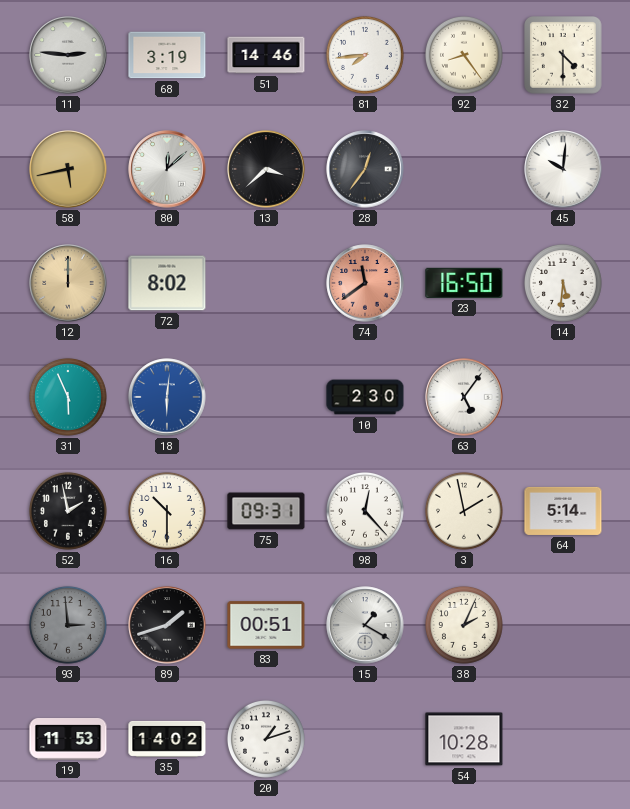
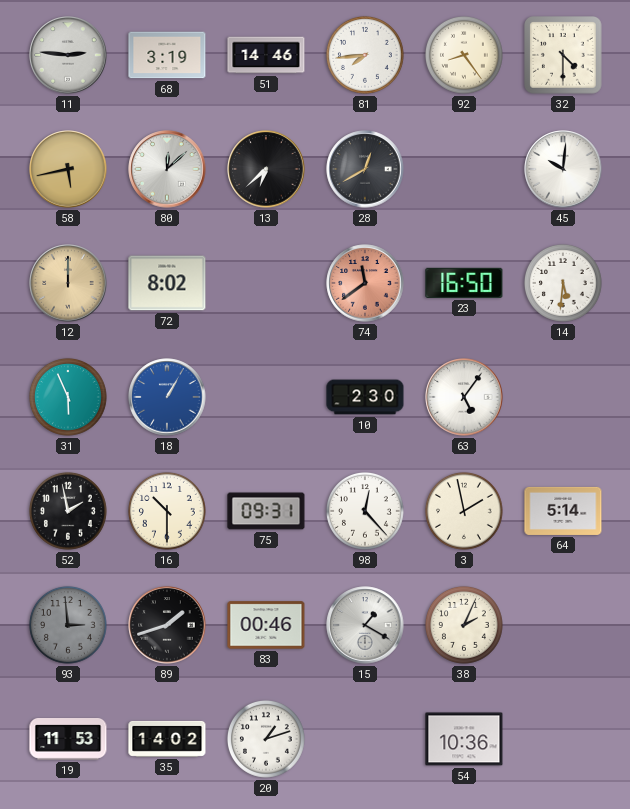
13: 3:38 -> 6:38
28: 12:36 -> 12:40
18: 6:01 -> 1:05
83: 00:51 -> 00:46
54: 10:28 -> 10:36
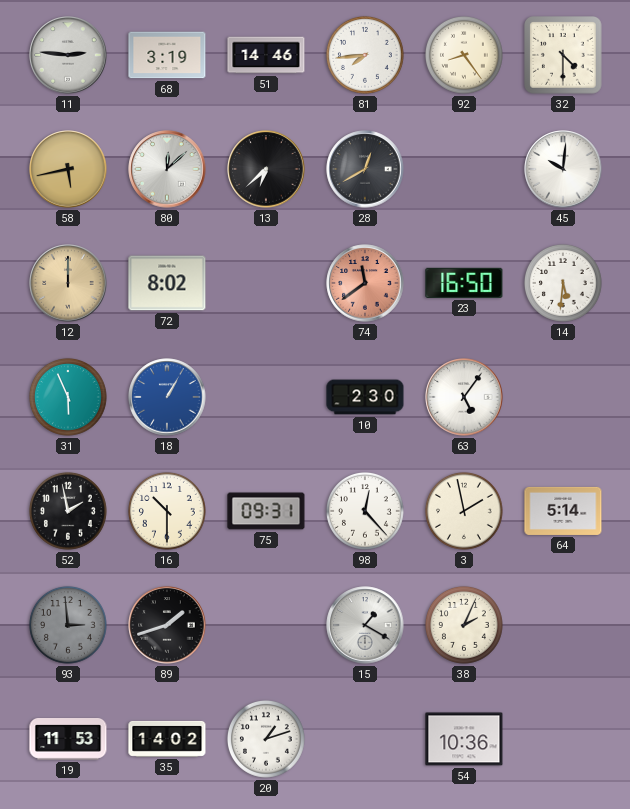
83: 00:46 -> none
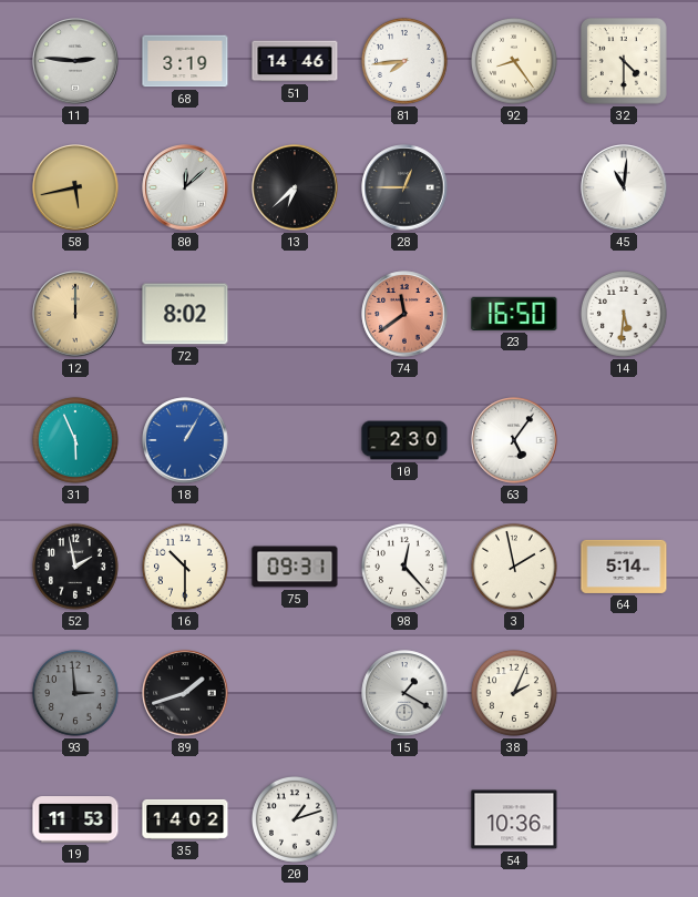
28: 12:40 -> 12:45
45: 10:01 -> 11:01
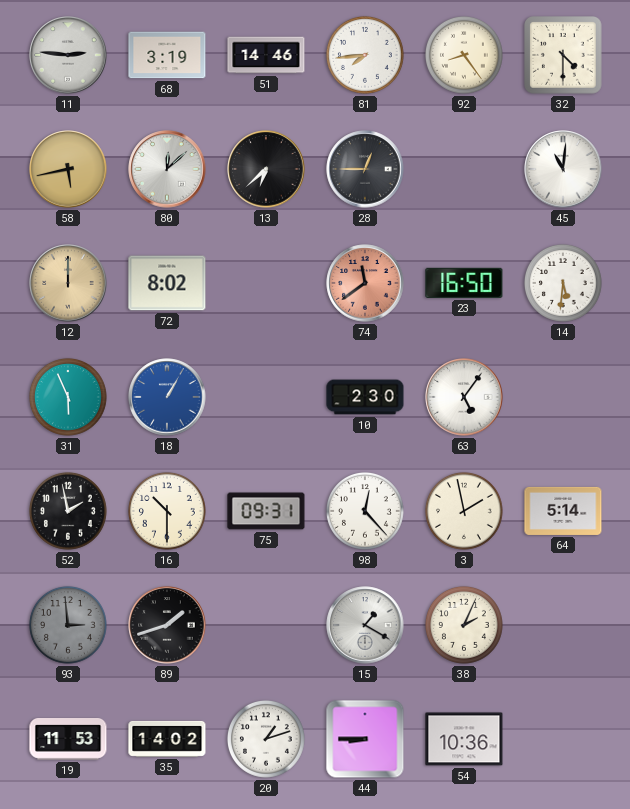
44: none -> 8:45
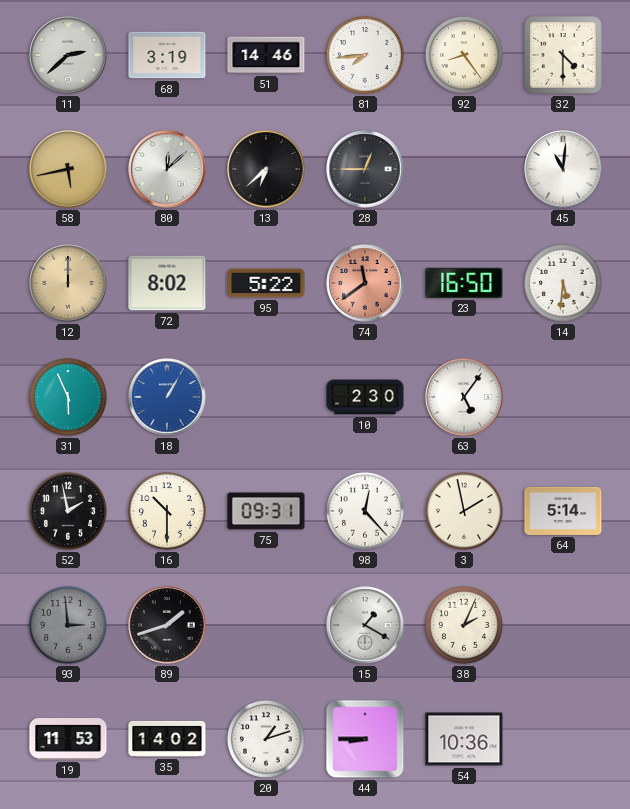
11: 2:46 -> 2:38
95: none -> 5:22
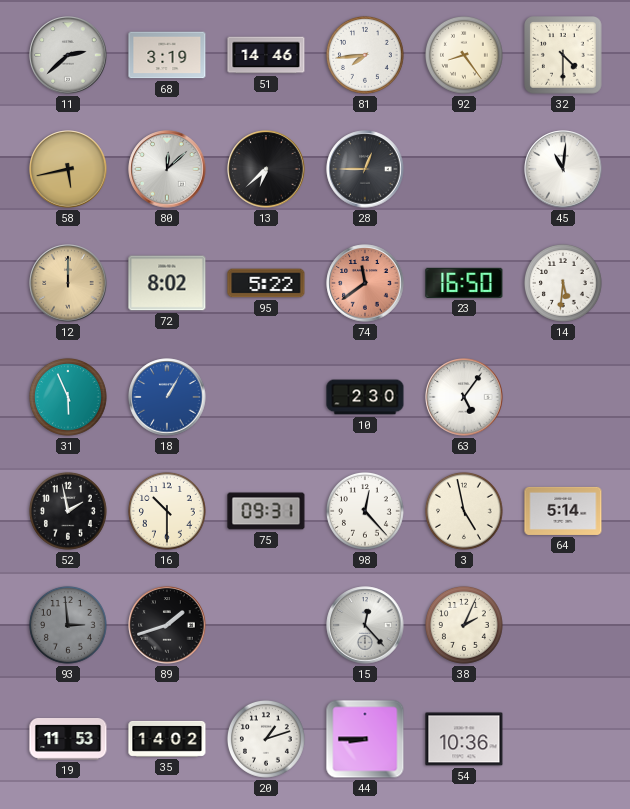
3: 1:58 -> 4:58
15: 1:20 -> 12:23
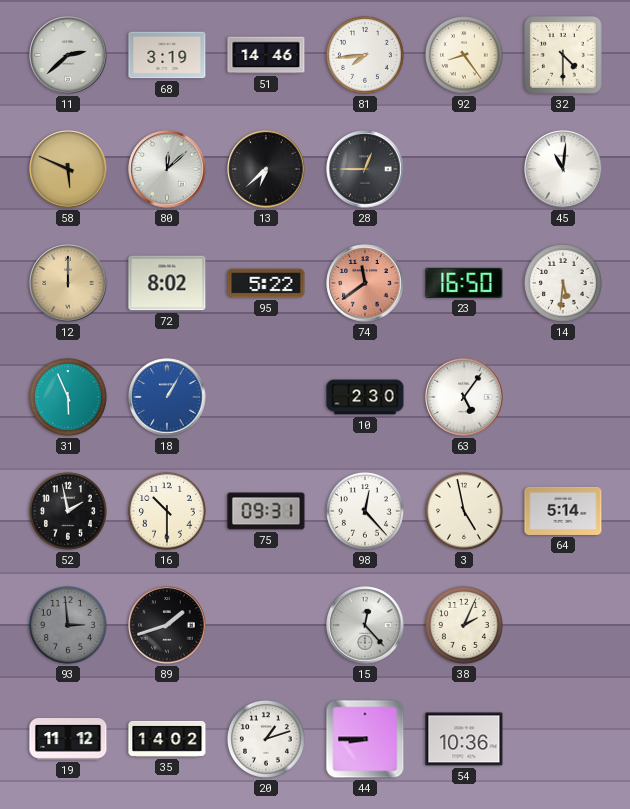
58: 5:43 -> 5:49
19: 11:53 -> 11:12
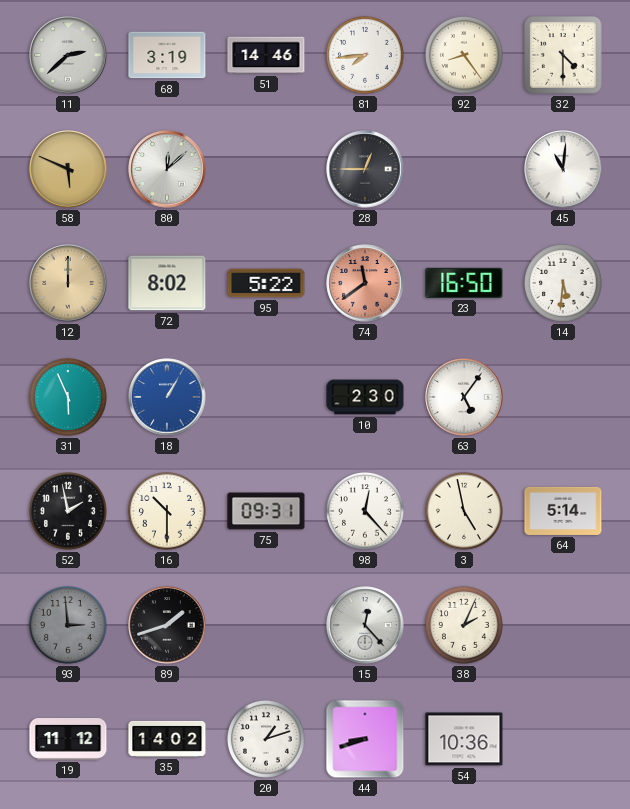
13: 6:38 -> none
44: 8:45 -> 8:42
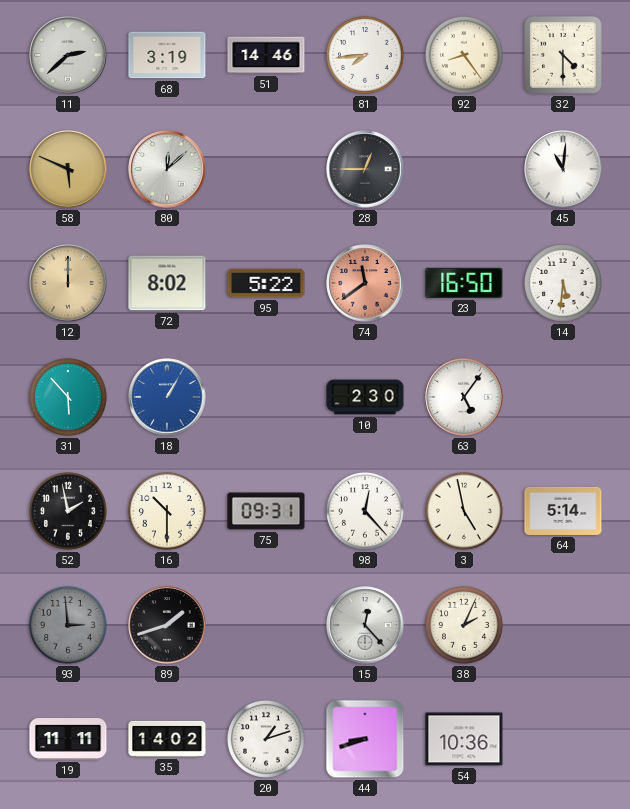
31: 5:56 -> 5:53
19: 11:12 -> 11:11
